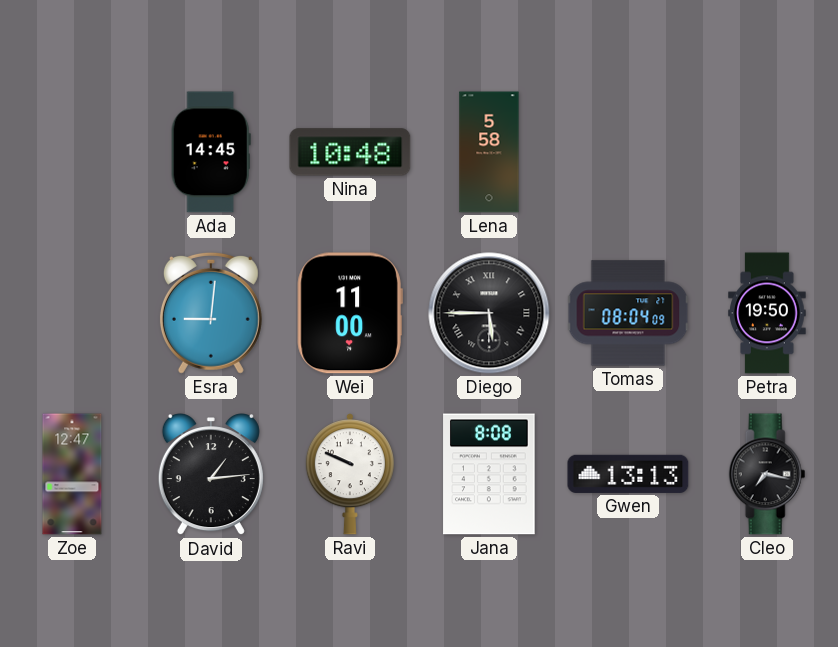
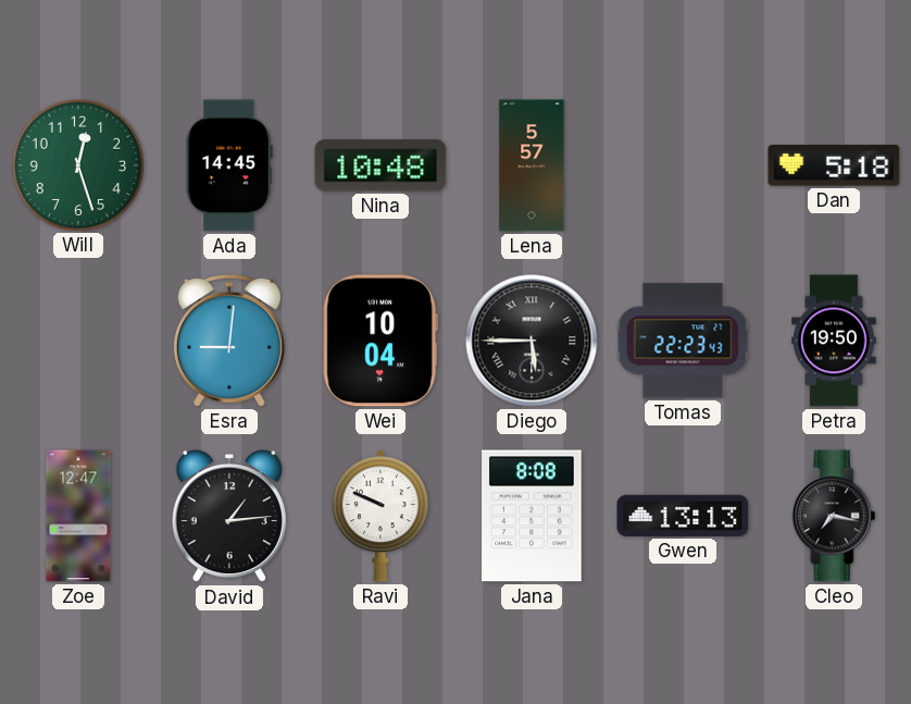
Will: none -> 12:27
Lena: 5:58 -> 5:57
Dan: none -> 5:18
Wei: 11:00 -> 10:04
Tomas: 08:04 -> 22:23
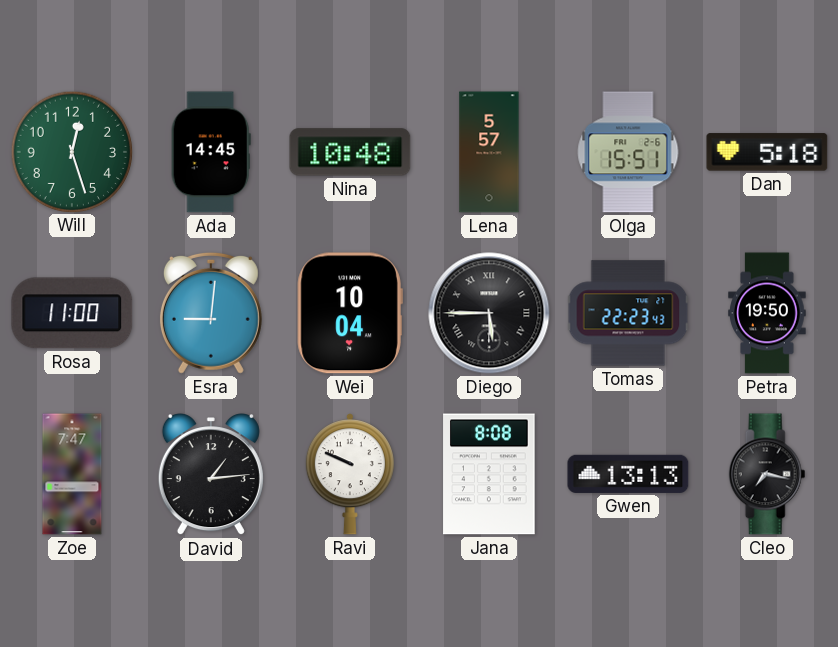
Olga: none -> 15:51
Rosa: none -> 11:00
Zoe: 12:47 -> 7:47
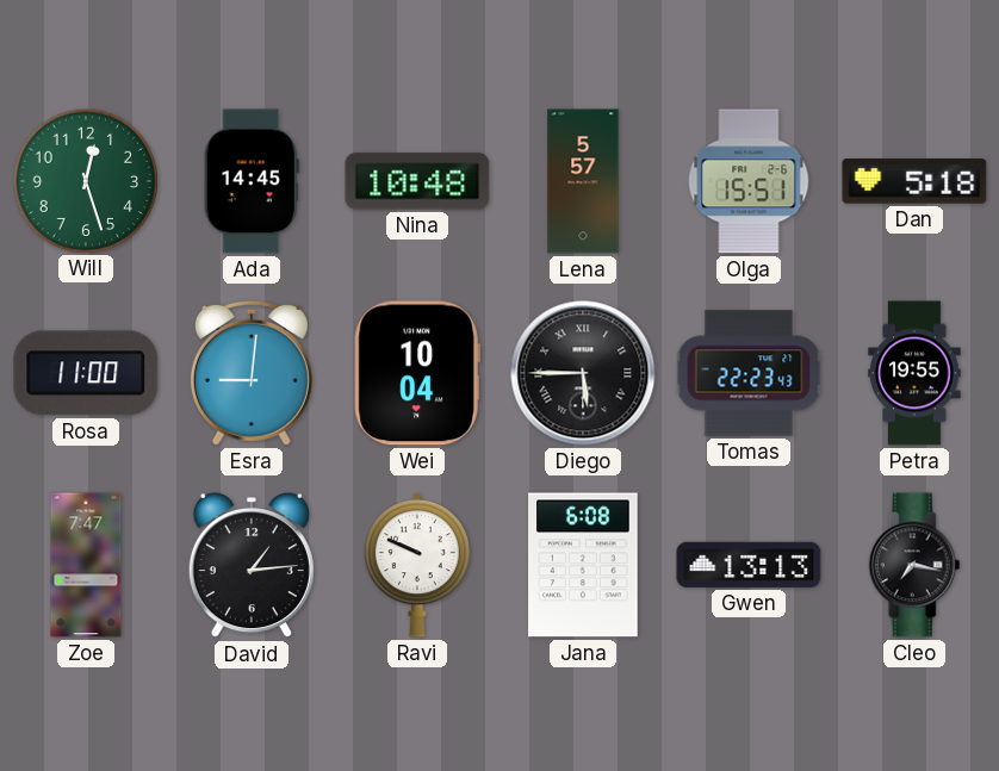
Petra: 19:50 -> 19:55
Jana: 8:08 -> 6:08
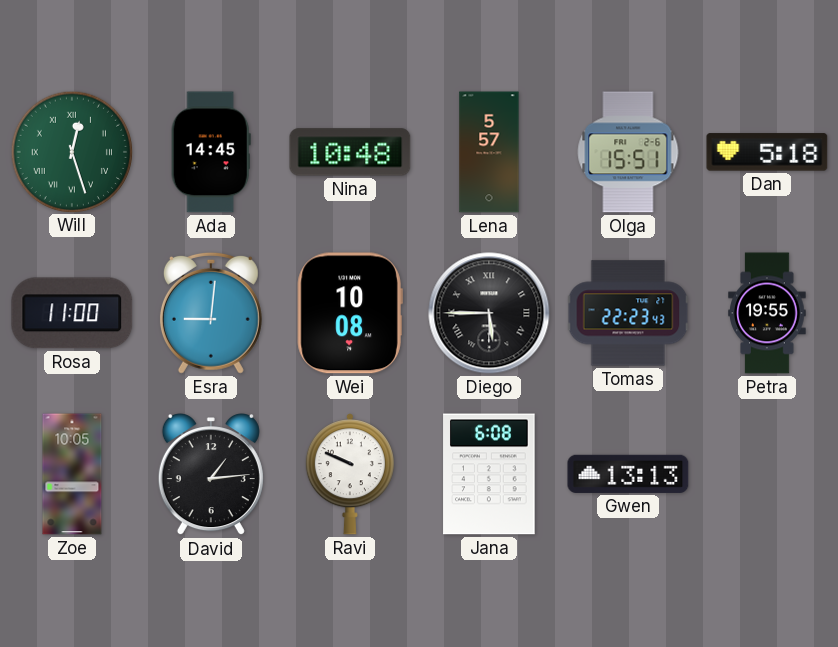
Will numerals: Arabic -> Roman
Wei: 10:04 -> 10:08
Zoe: 7:47 -> 10:05
Cleo: 7:17 -> none
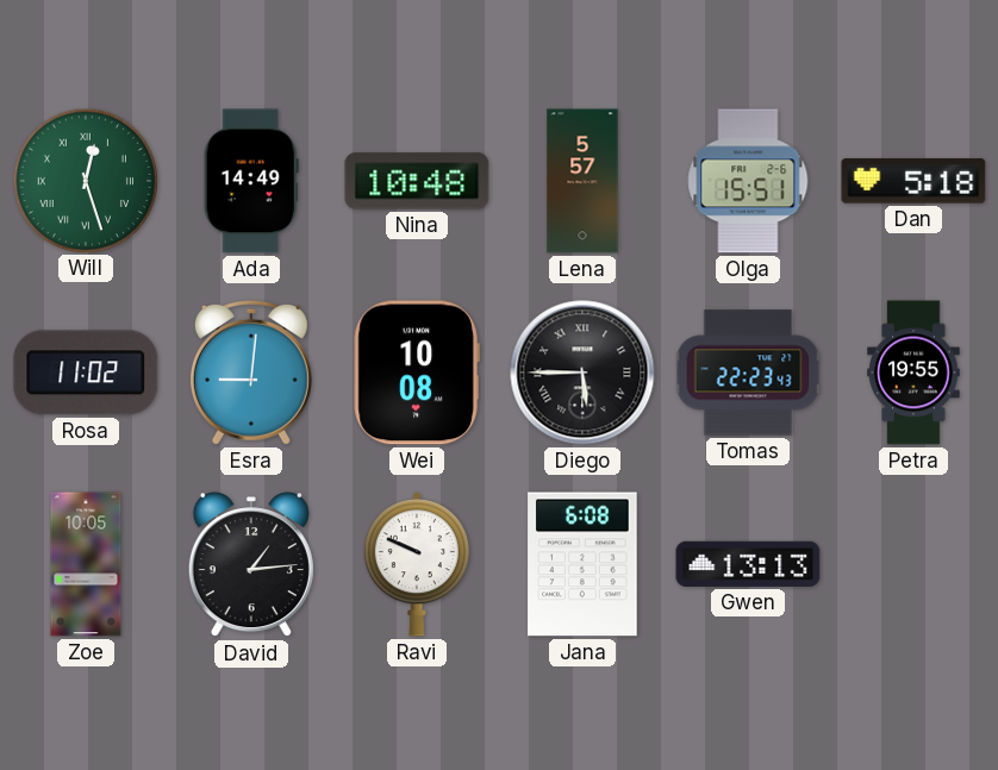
Ada: 14:45 -> 14:49
Rosa: 11:00 -> 11:02
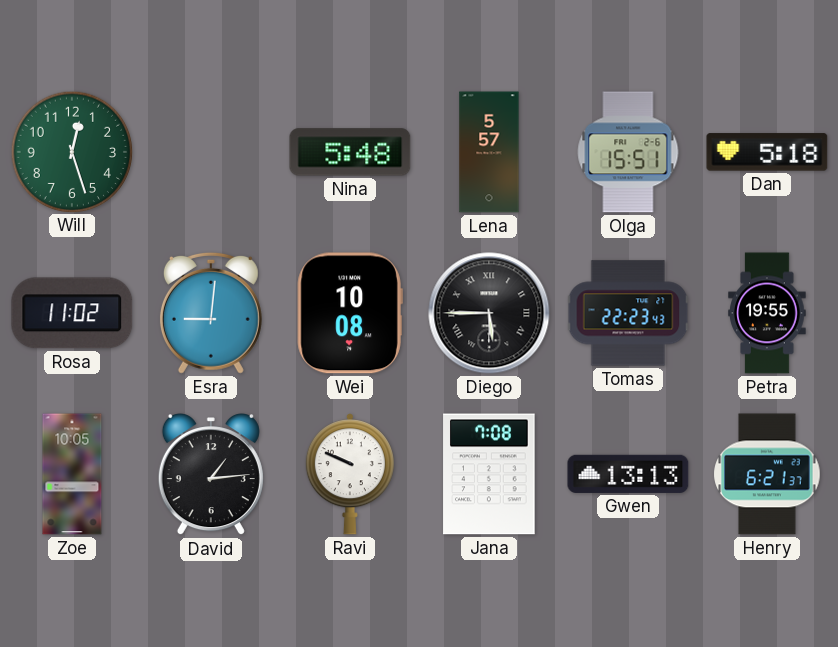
Will numerals: Roman -> Arabic
Ada: 14:49 -> none
Nina: 10:48 -> 5:48
Jana: 6:08 -> 7:08
Henry: none -> 6:21
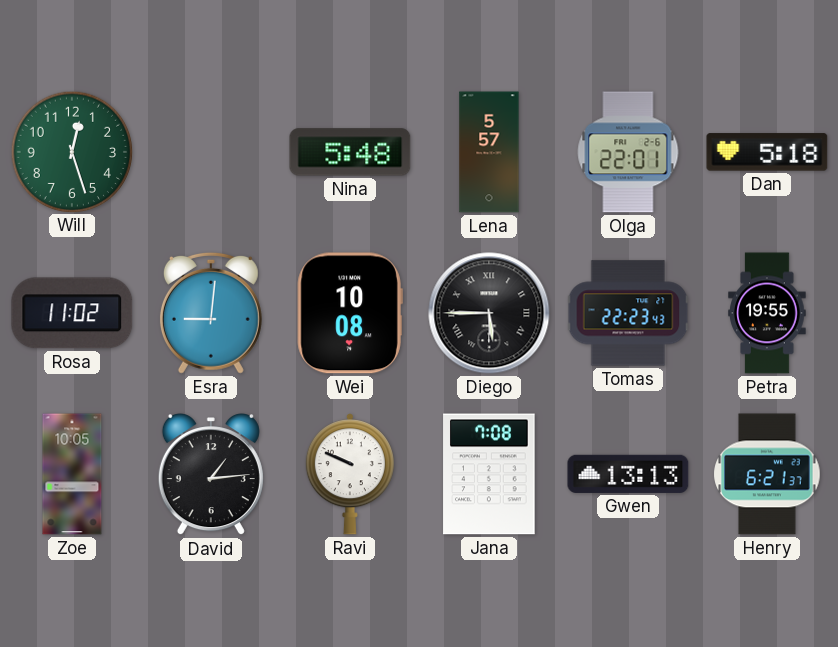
Olga: 15:51 -> 22:01
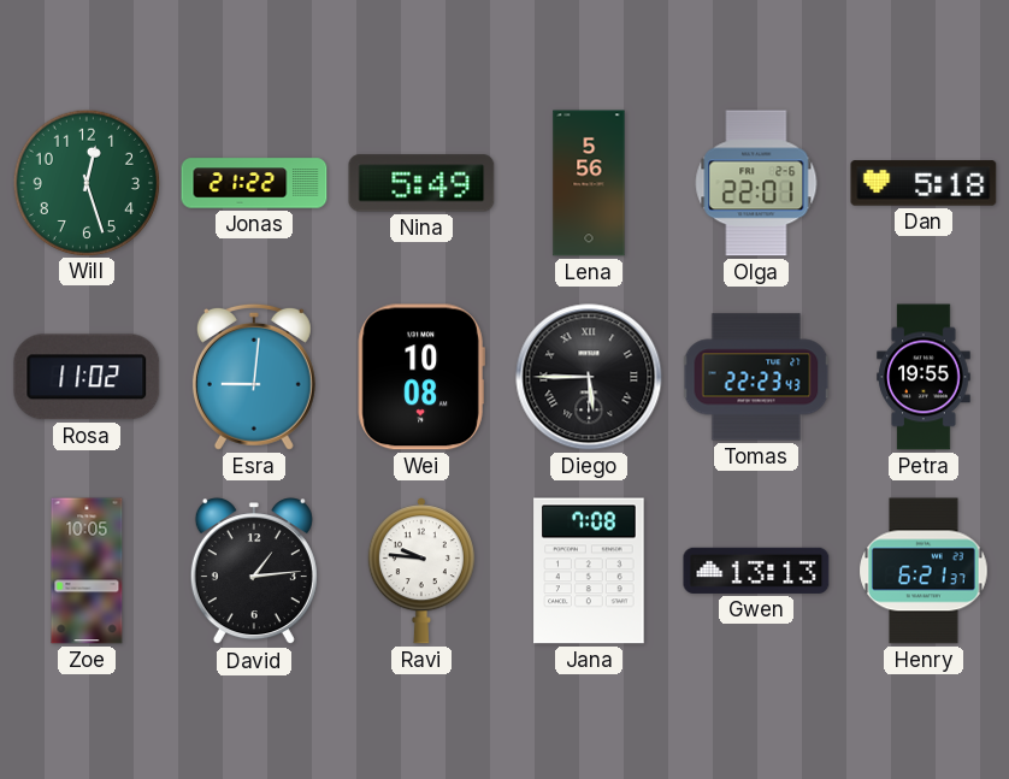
Jonas: none -> 21:22
Nina: 5:48 -> 5:49
Lena: 5:57 -> 5:56
Ravi: 9:49 -> 9:46
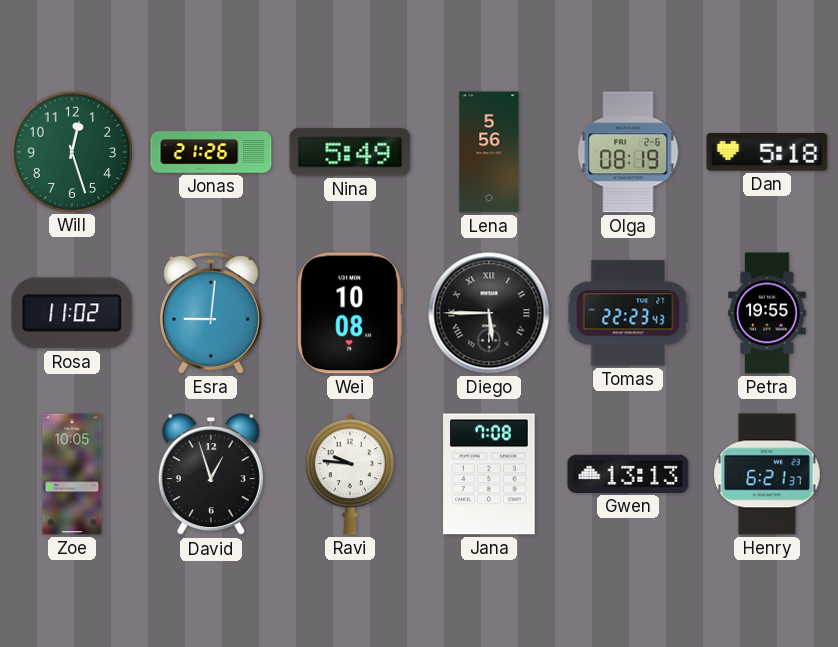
Jonas: 21:22 -> 21:26
Olga: 22:01 -> 08:19
David: 1:14 -> 12:57
